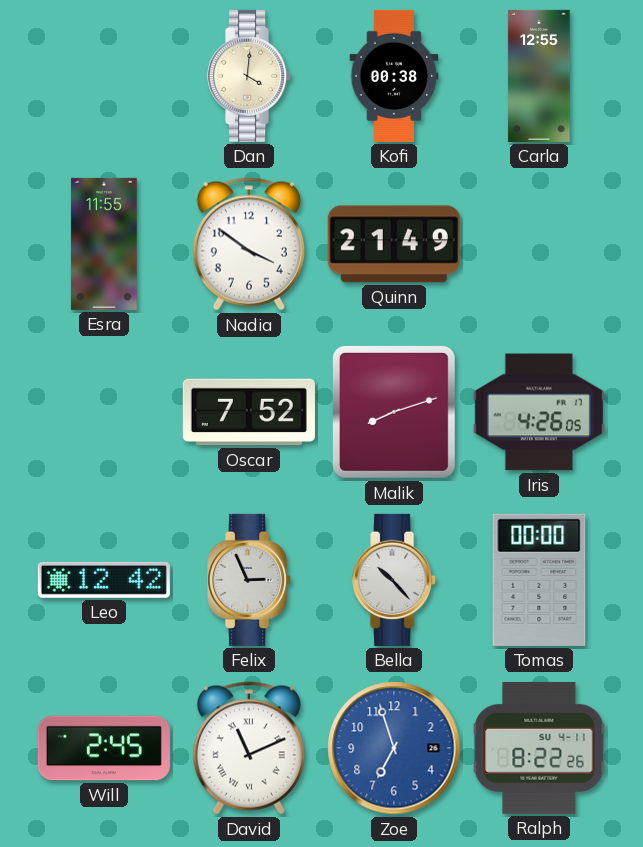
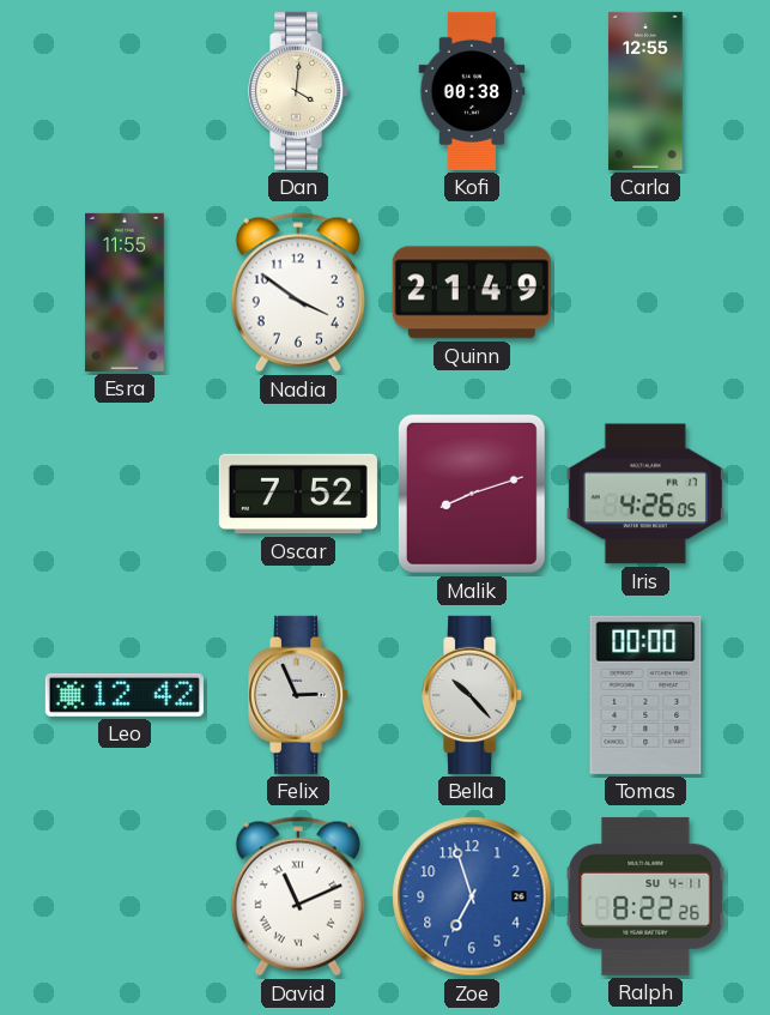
Will: 2:45 -> none
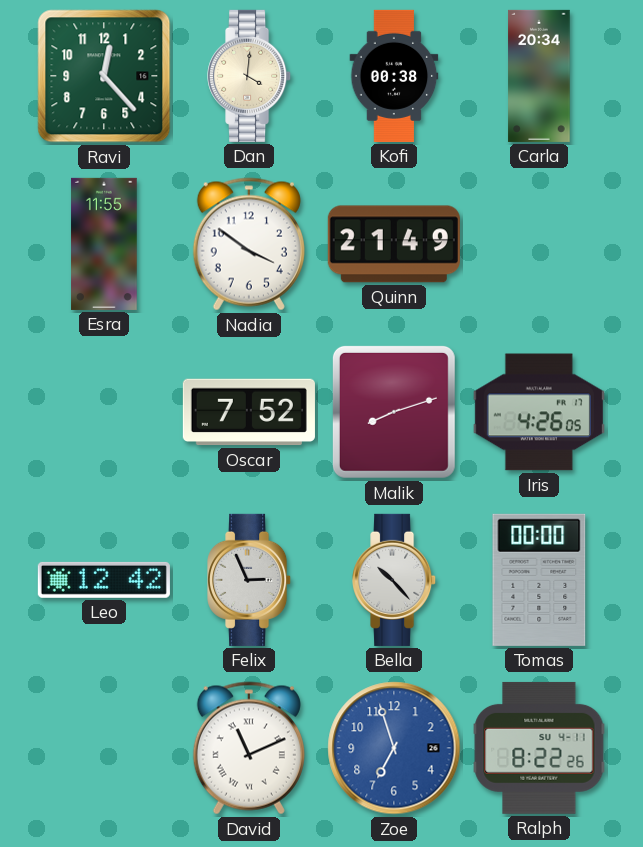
Ravi: none -> 12:23
Carla: 12:55 -> 20:34
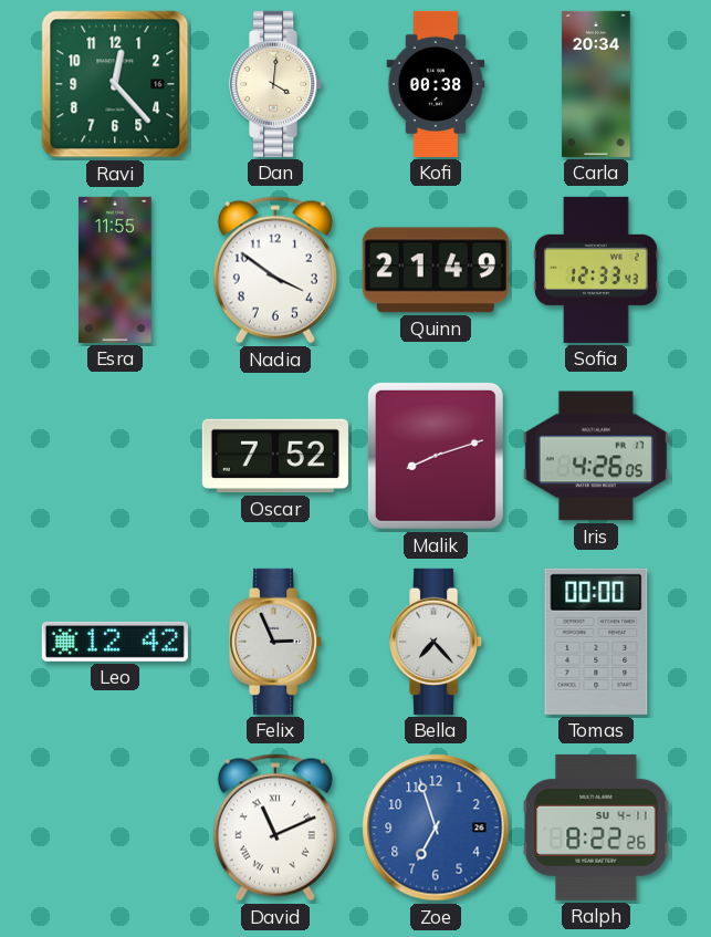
Sofia: none -> 12:33
Bella: 10:23 -> 7:23
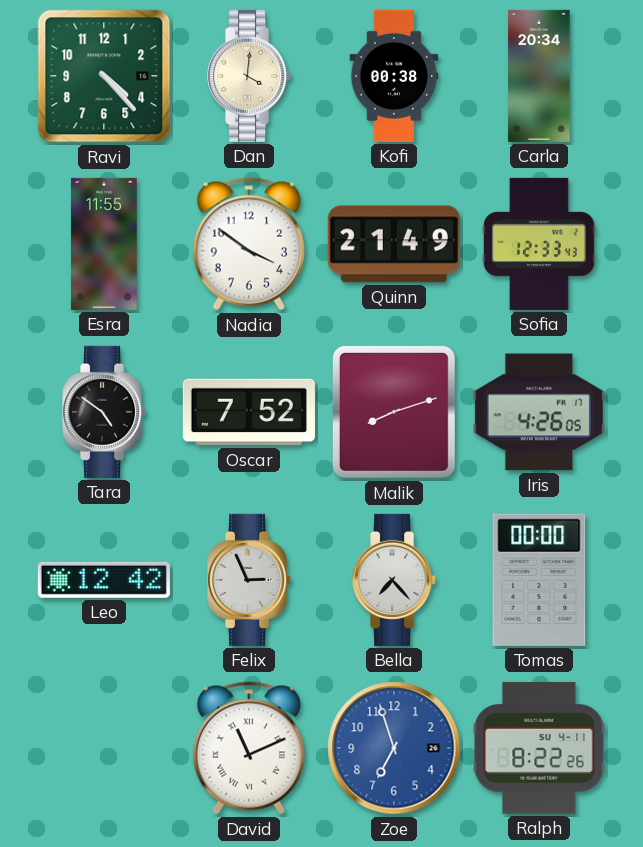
Ravi: 12:23 -> 4:23
Tara: none -> 4:51
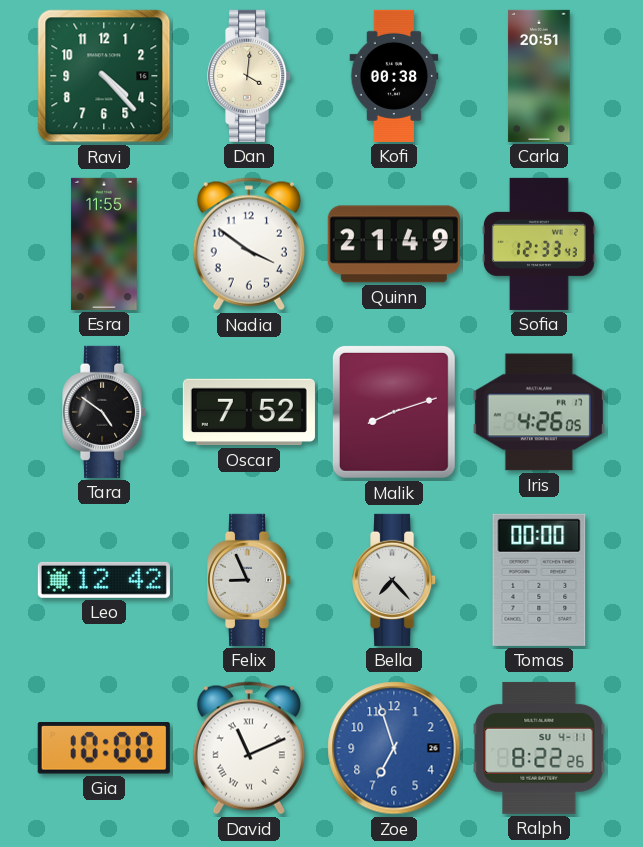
Carla: 20:34 -> 20:51
Felix: 2:56 -> 8:56
Gia: none -> 10:00
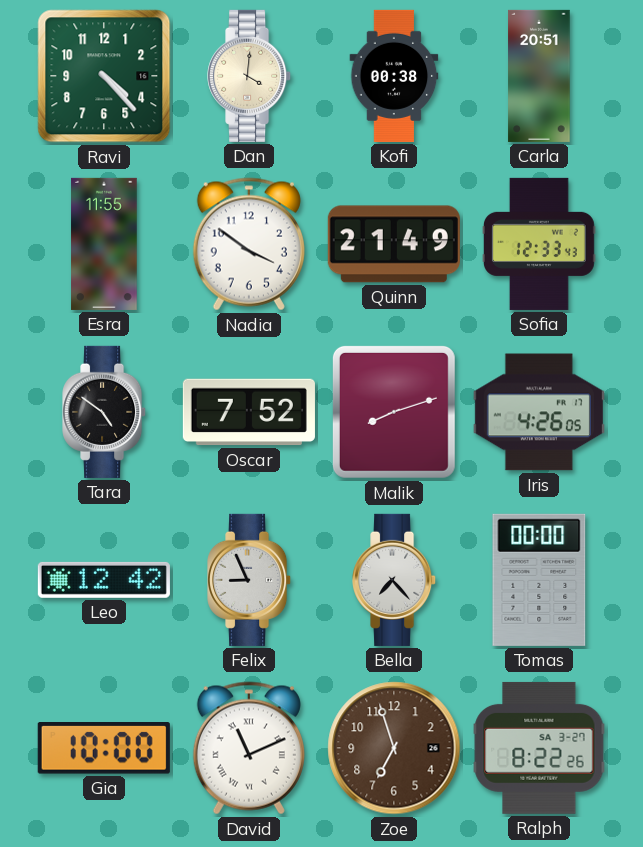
Zoe dial: blue -> brown
Ralph date: SU 4-11 -> SA 3-27
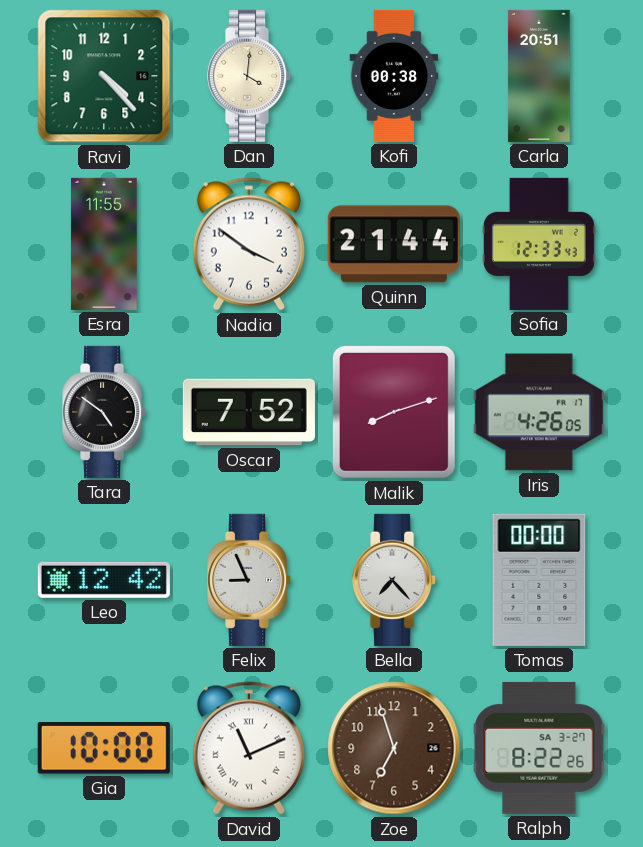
Quinn: 21:49 -> 21:44
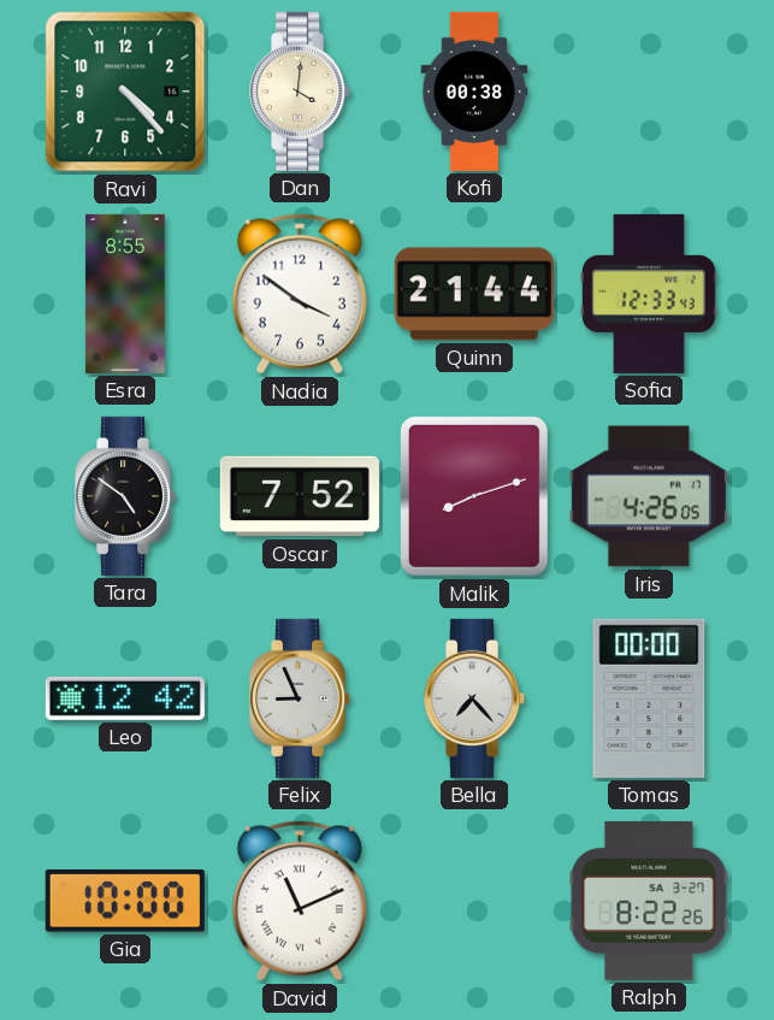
Carla: 20:51 -> none
Esra: 11:55 -> 8:55
Zoe: 6:57 -> none
